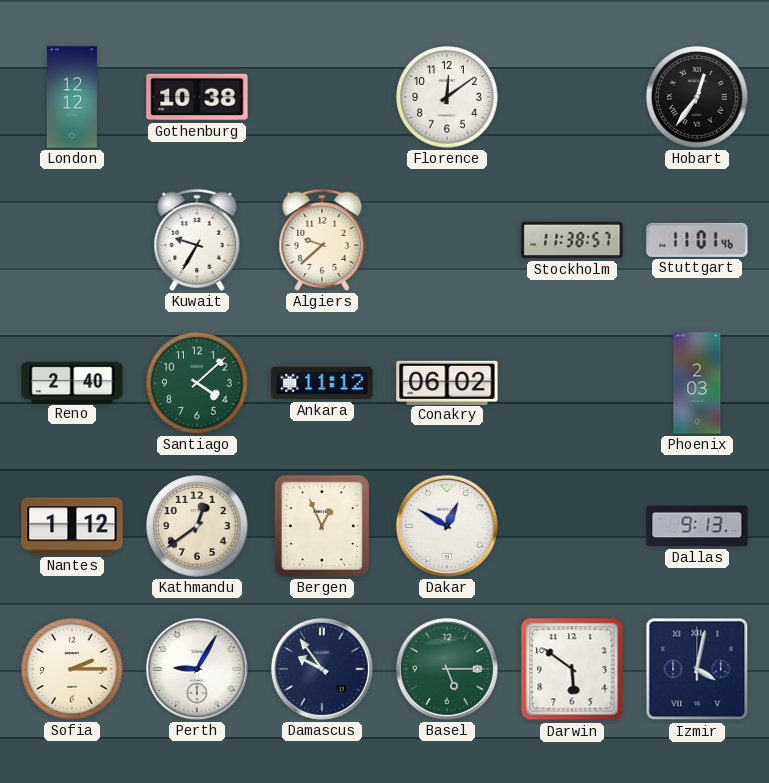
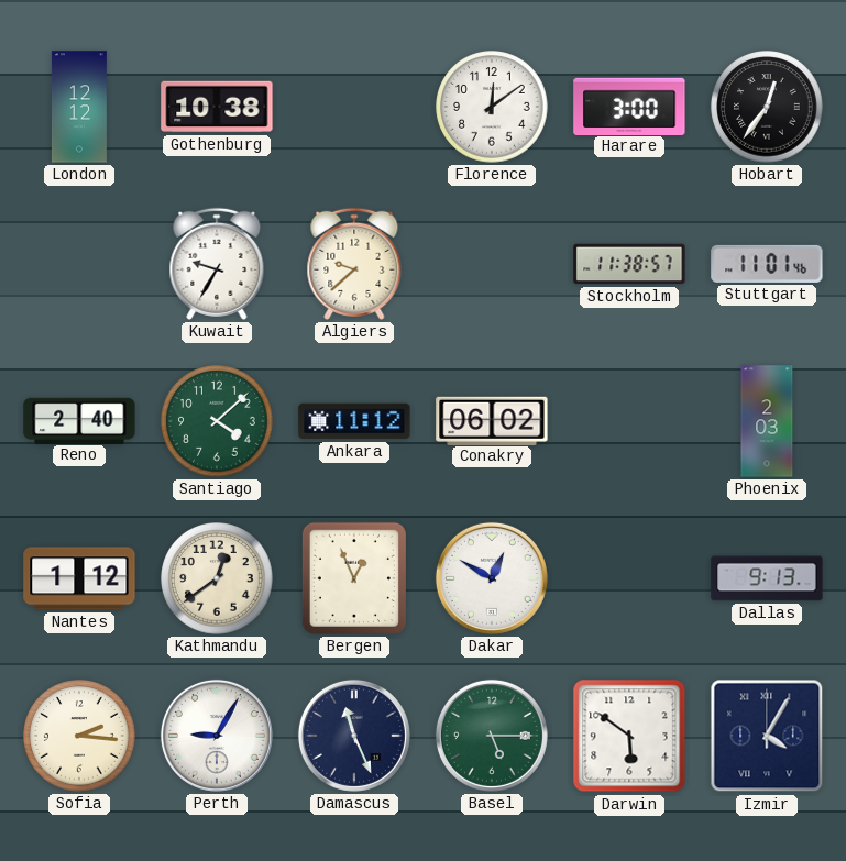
Harare: none -> 3:00
Sofia: 2:15 -> 2:16
Damascus: 9:54 -> 11:26
Izmir: 4:02 -> 4:05
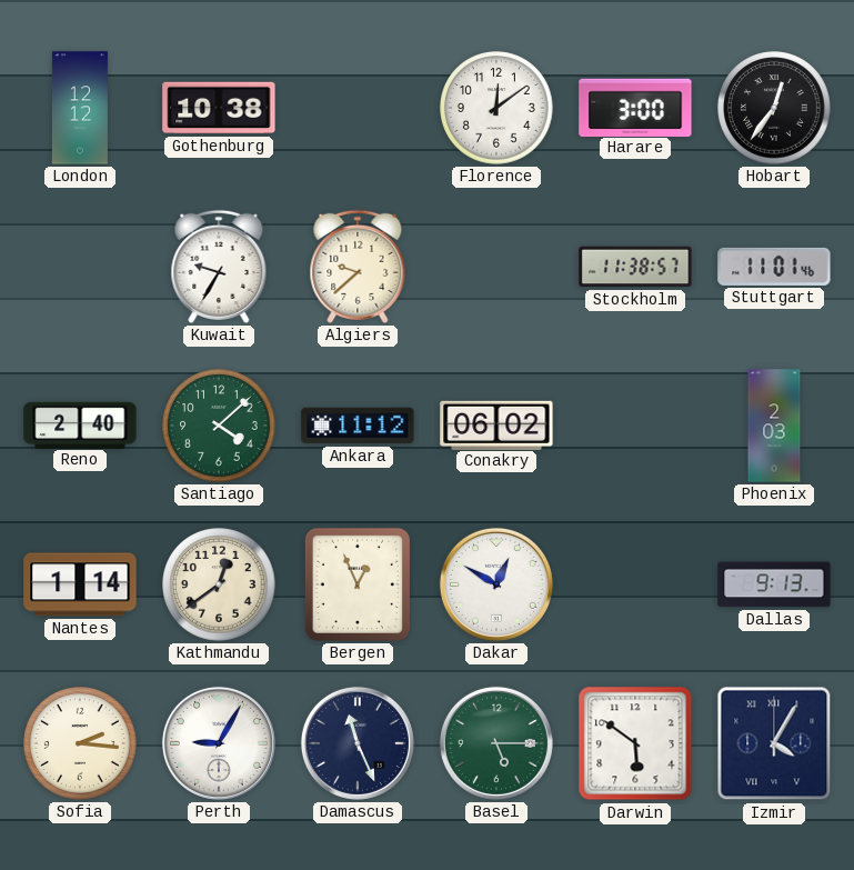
Nantes: 1:12 -> 1:14
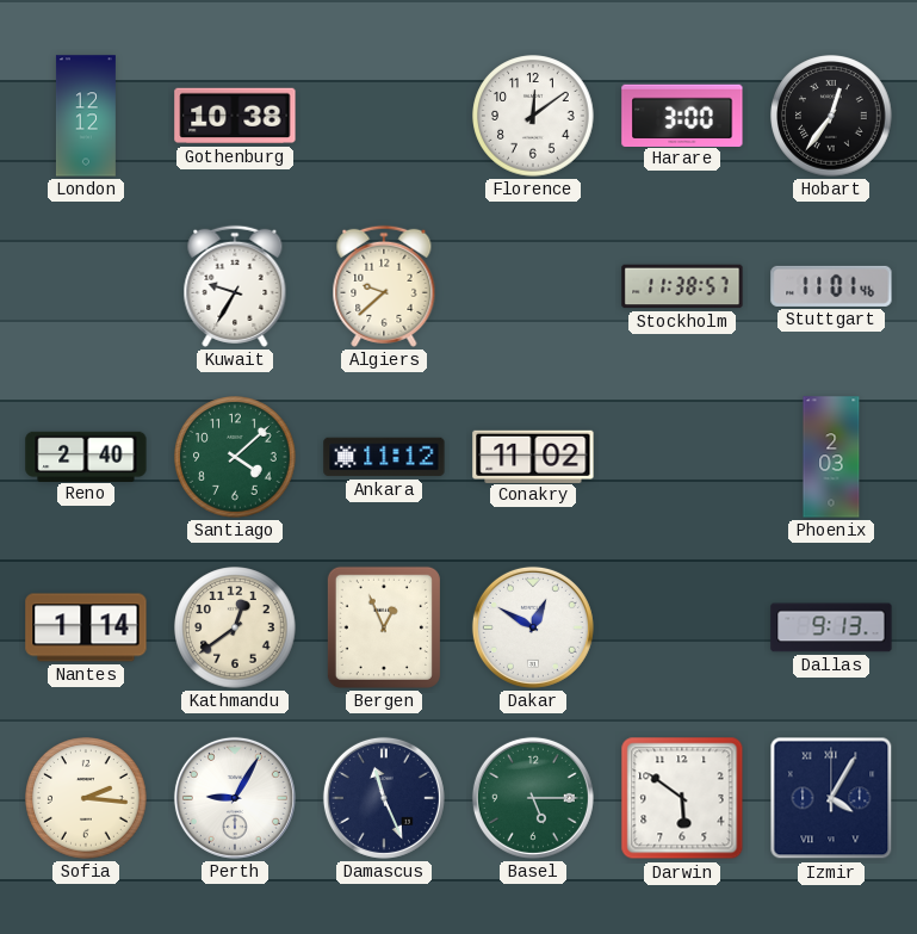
Conakry: 06:02 -> 11:02
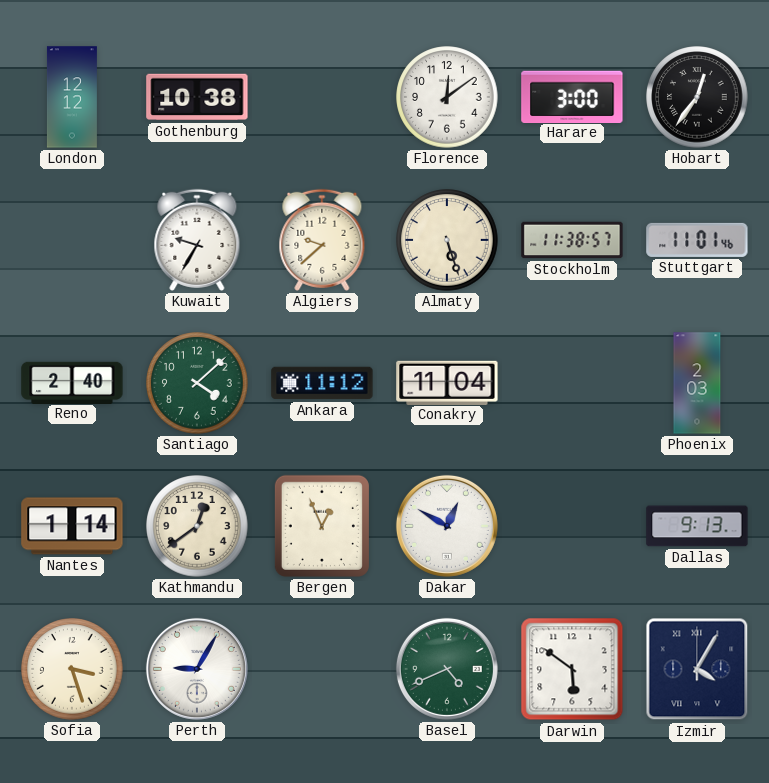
Almaty: none -> 5:27
Conakry: 11:02 -> 11:04
Sofia: 2:16 -> 3:27
Damascus: 11:26 -> none
Basel: 5:15 -> 4:41
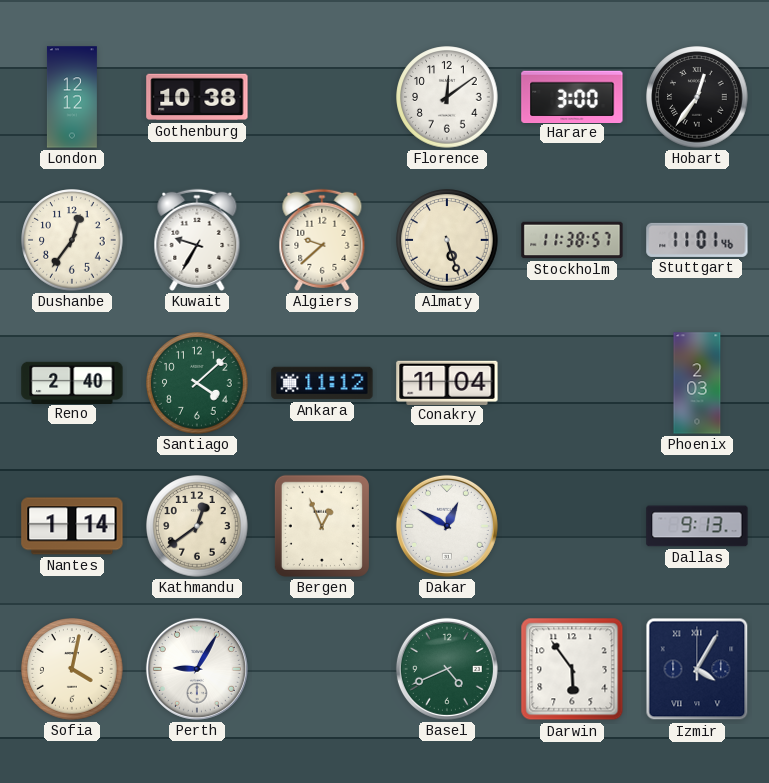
Dushanbe: none -> 12:36
Sofia: 3:27 -> 4:02
Darwin: 5:51 -> 5:54
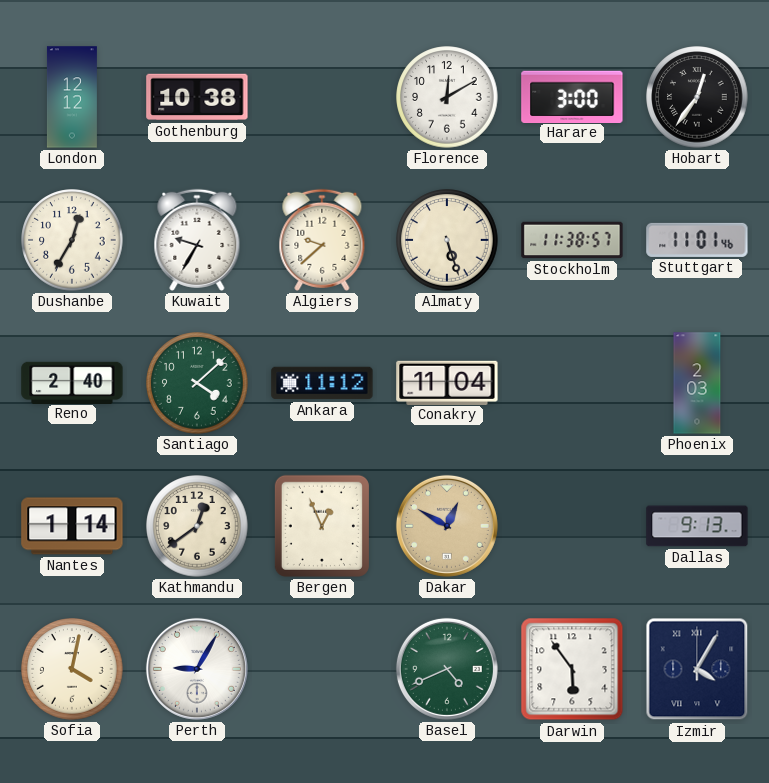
Florence: 12:09 -> 12:10
Dushanbe: 12:36 -> 12:35
Dakar dial: white -> champagne
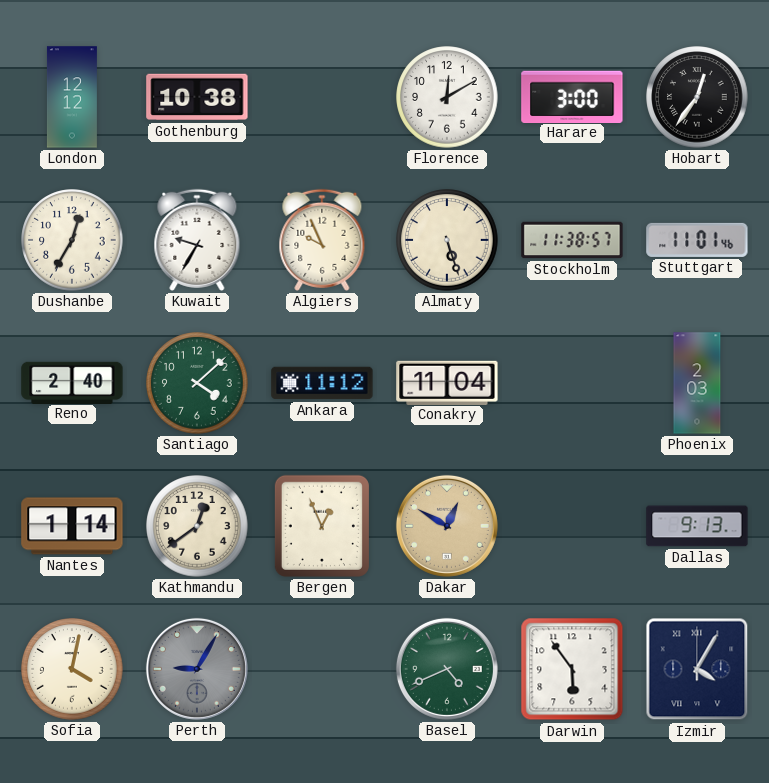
Algiers: 9:38 -> 9:56
Perth dial: white -> grey
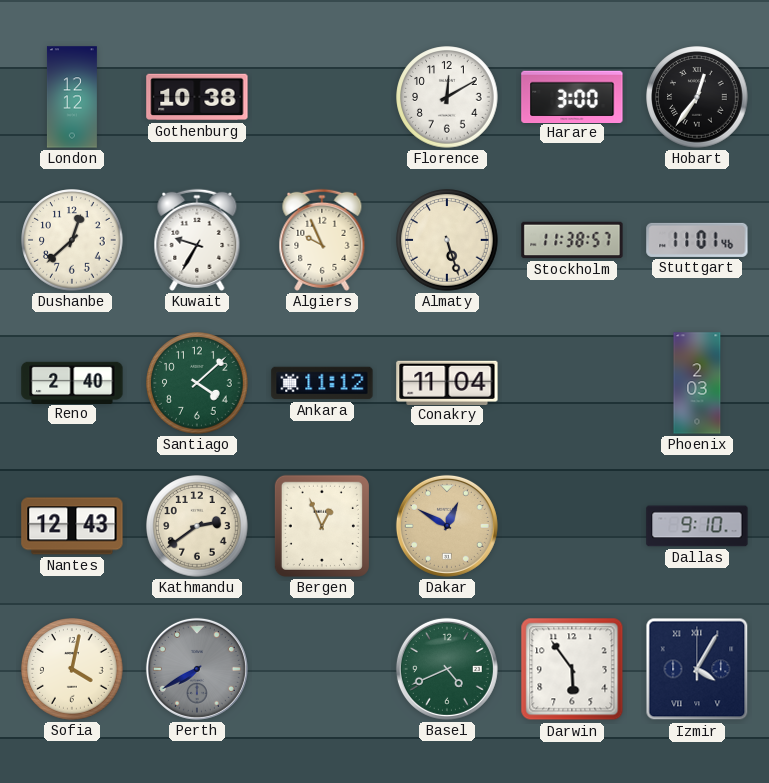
Dushanbe: 12:35 -> 12:38
Nantes: 1:14 -> 12:43
Kathmandu: 12:39 -> 2:39
Dallas: 9:13 -> 9:10
Perth: 9:05 -> 7:40
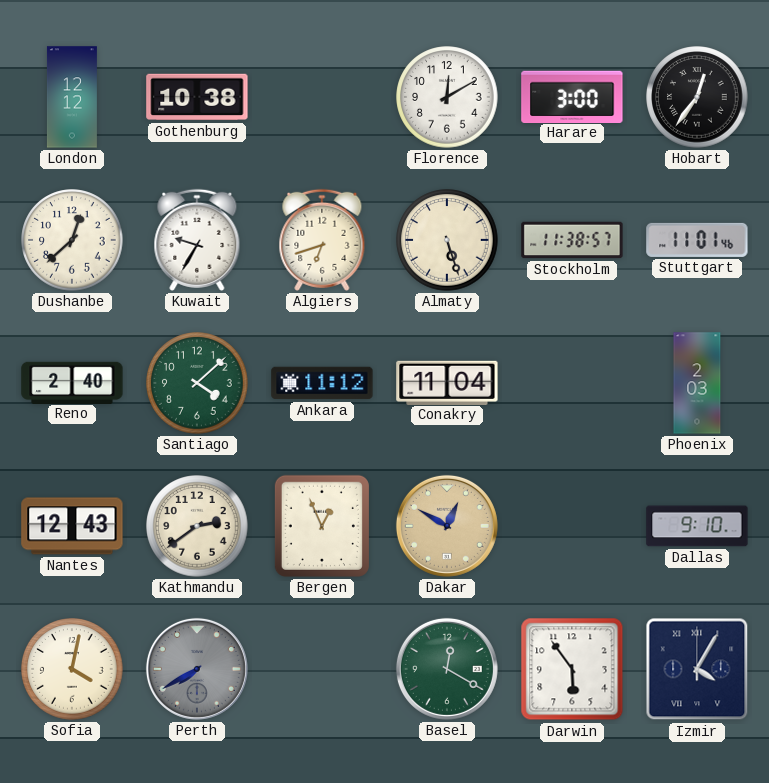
Algiers: 9:56 -> 6:42
Basel: 4:41 -> 12:20
